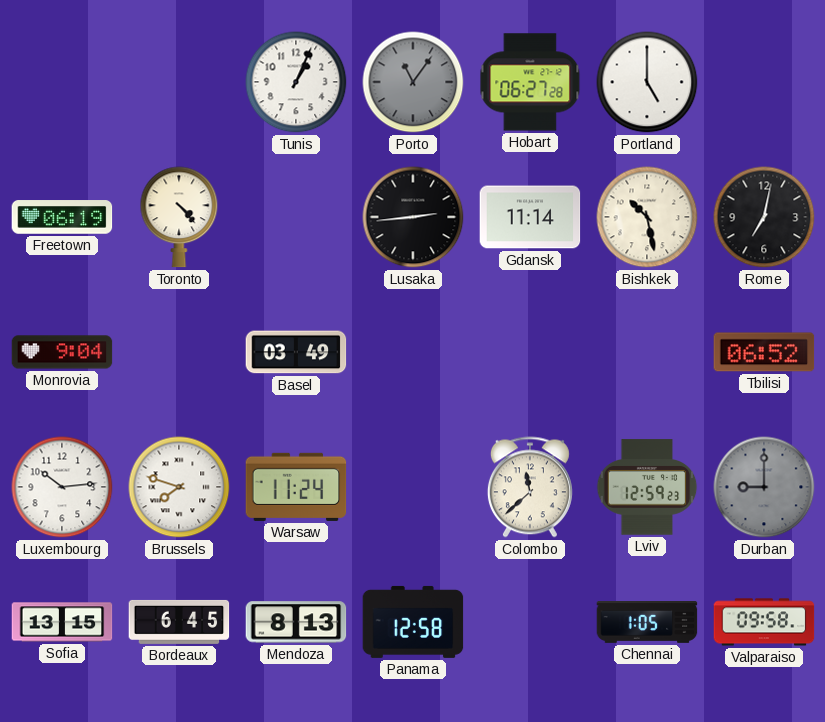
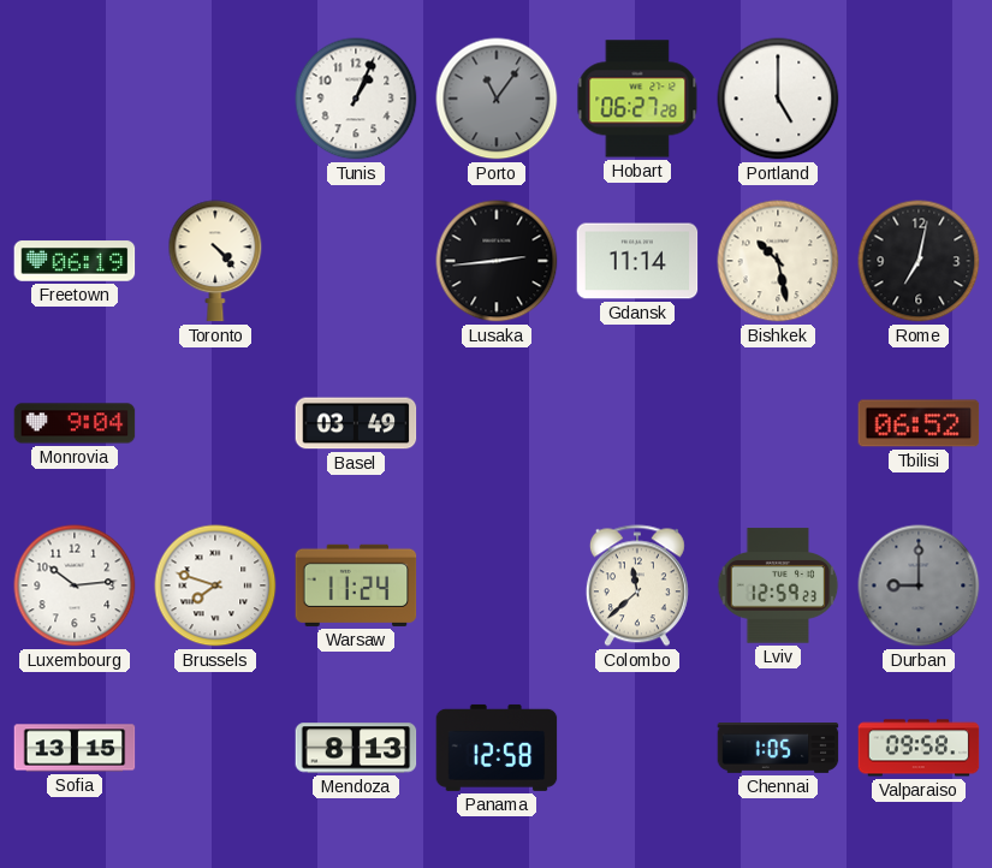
Bordeaux: 6:45 -> none
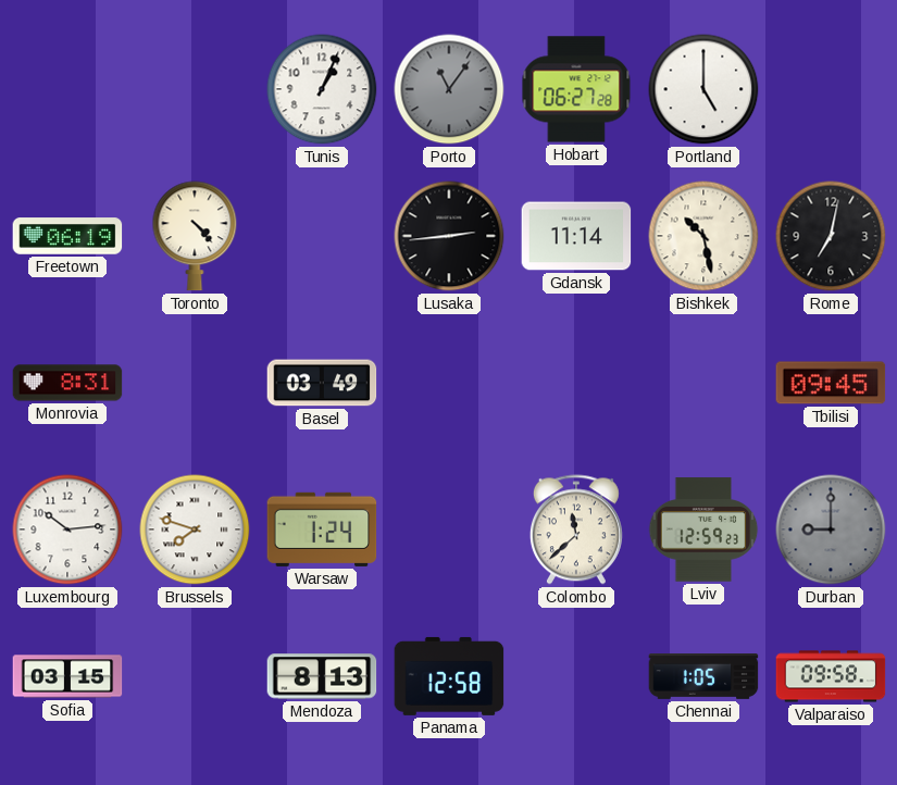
Monrovia: 9:04 -> 8:31
Tbilisi: 06:52 -> 09:45
Warsaw: 11:24 -> 1:24
Sofia: 13:15 -> 03:15
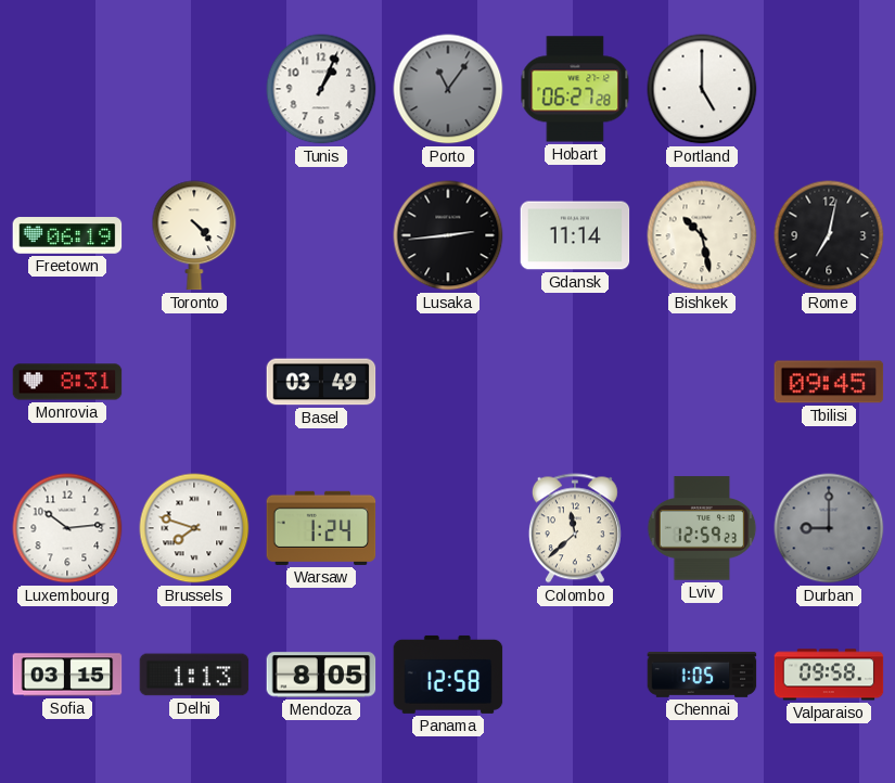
Delhi: none -> 1:13
Mendoza: 8:13 -> 8:05
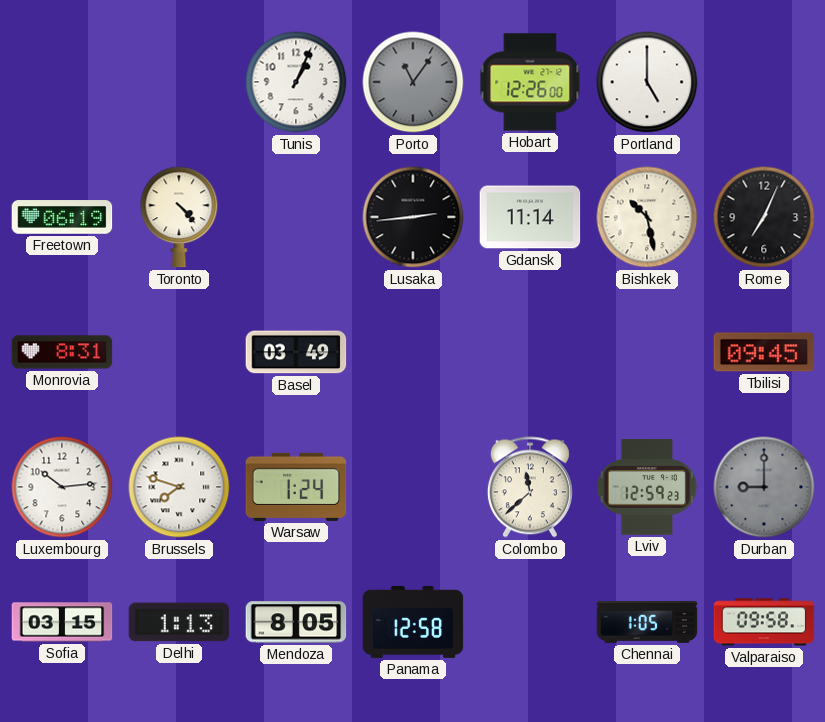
Hobart: 06:27 -> 12:26
Rome: 7:02 -> 7:04
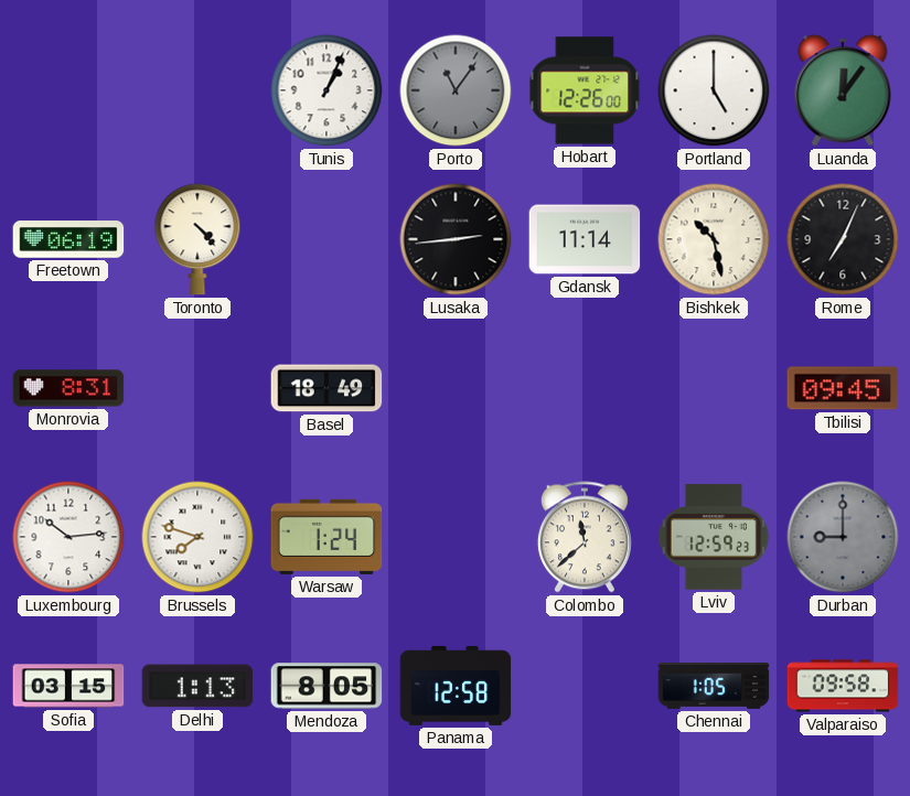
Luanda: none -> 12:06
Basel: 03:49 -> 18:49
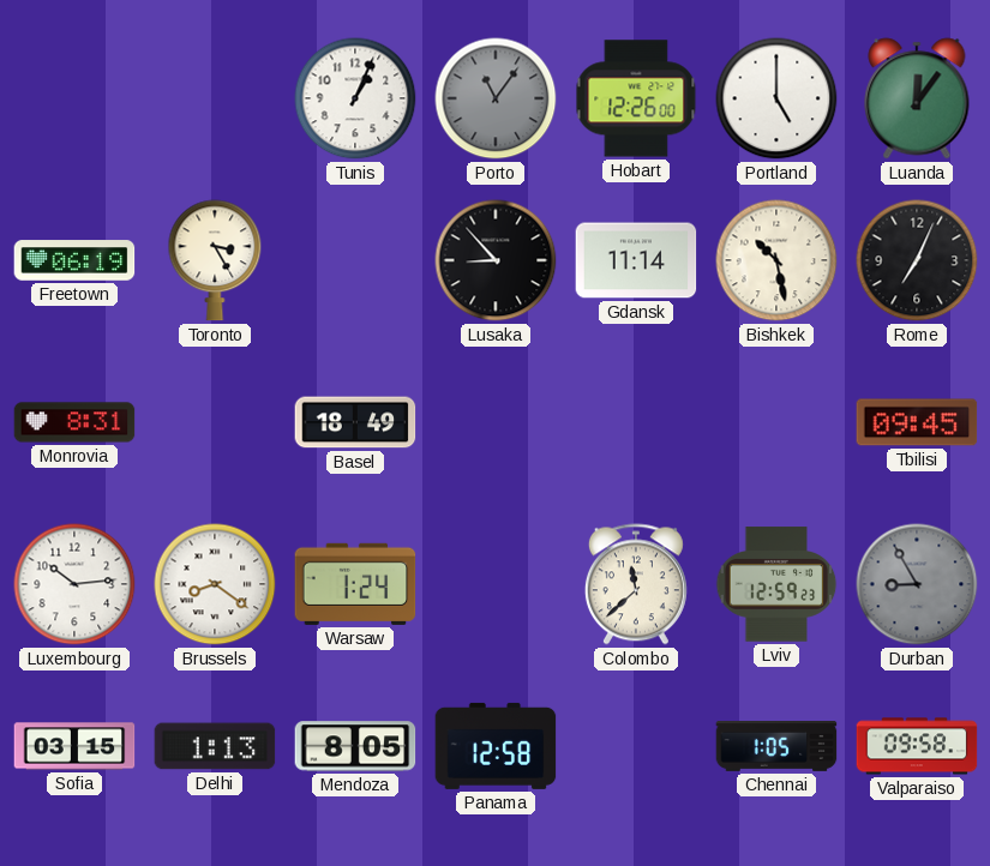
Toronto: 4:23 -> 3:25
Lusaka: 2:44 -> 8:53
Brussels: 7:48 -> 8:21
Durban: 9:00 -> 8:55
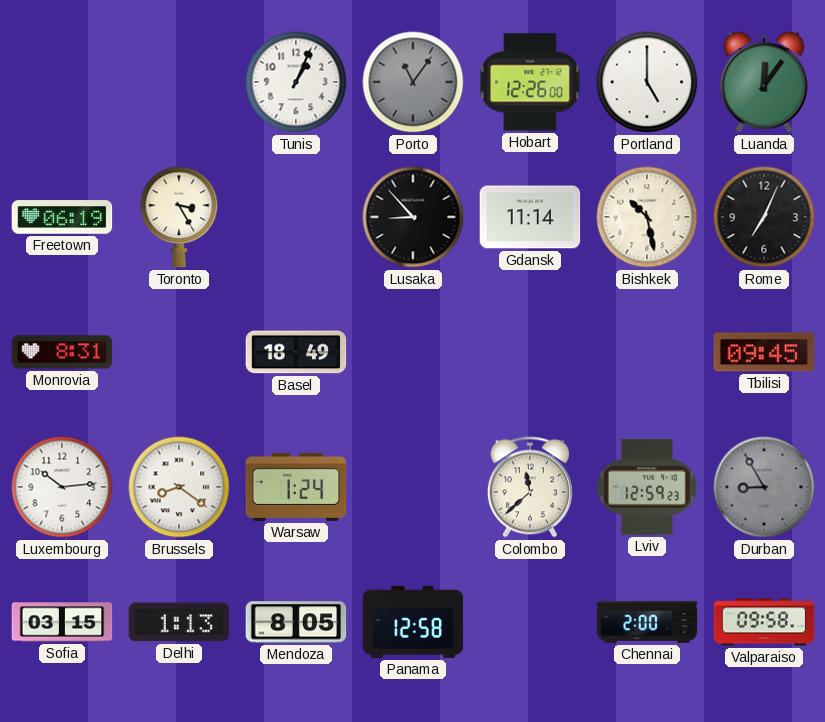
Chennai: 1:05 -> 2:00
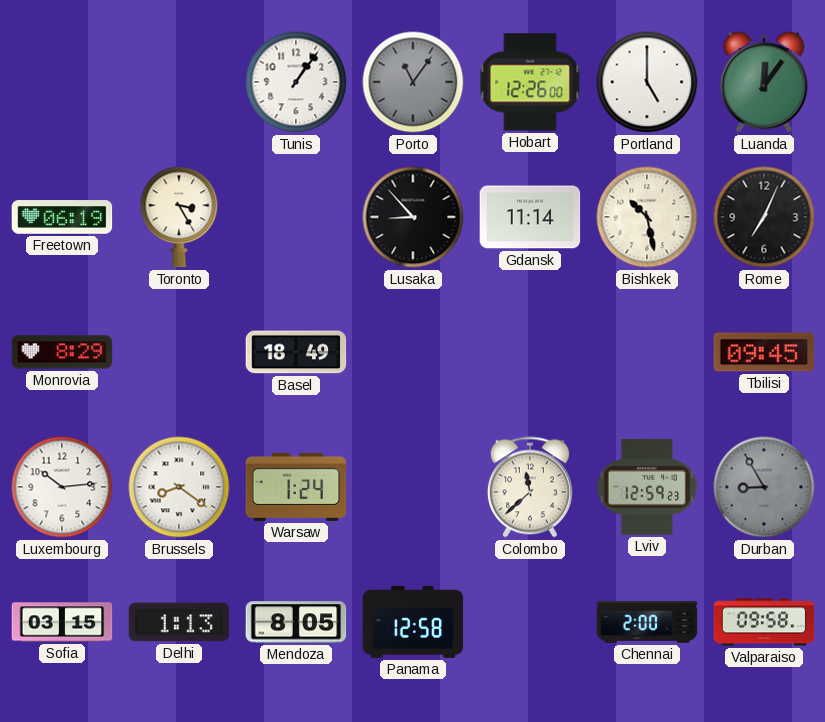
Tunis: 1:04 -> 1:06
Monrovia: 8:31 -> 8:29
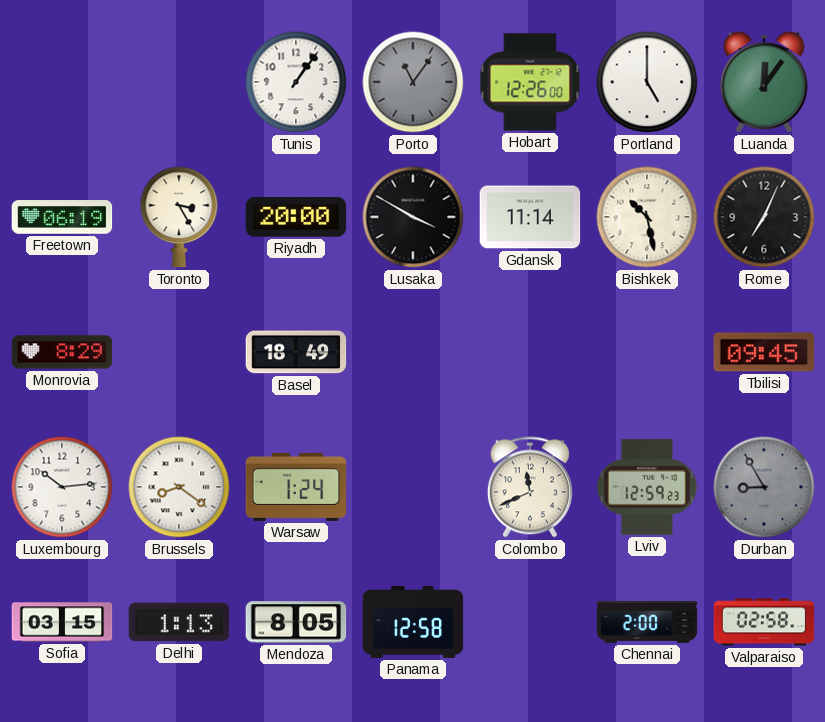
Riyadh: none -> 20:00
Lusaka: 8:53 -> 3:50
Colombo: 11:38 -> 11:41
Valparaiso: 09:58 -> 02:58
